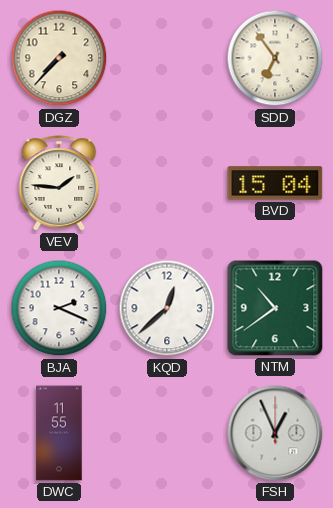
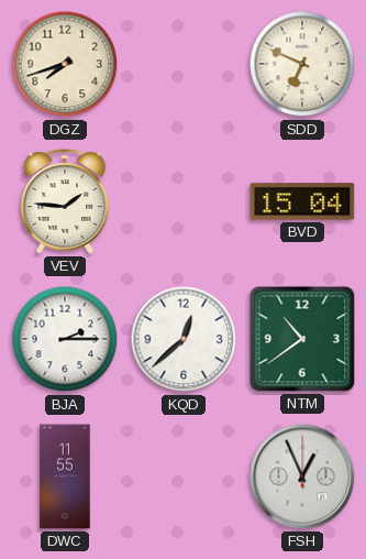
DGZ: 7:37 -> 7:42
SDD: 6:54 -> 6:49
BJA: 2:19 -> 2:15
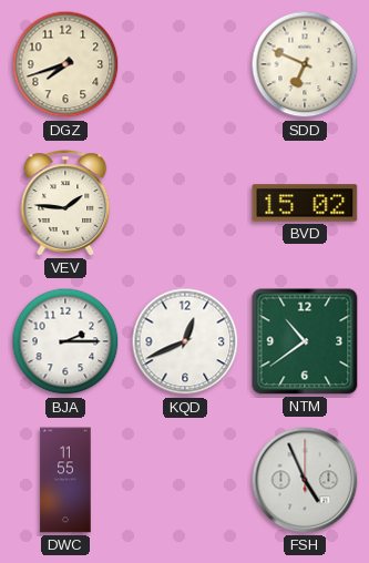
BVD: 15:04 -> 15:02
KQD: 12:38 -> 12:41
FSH: 12:56 -> 4:56
